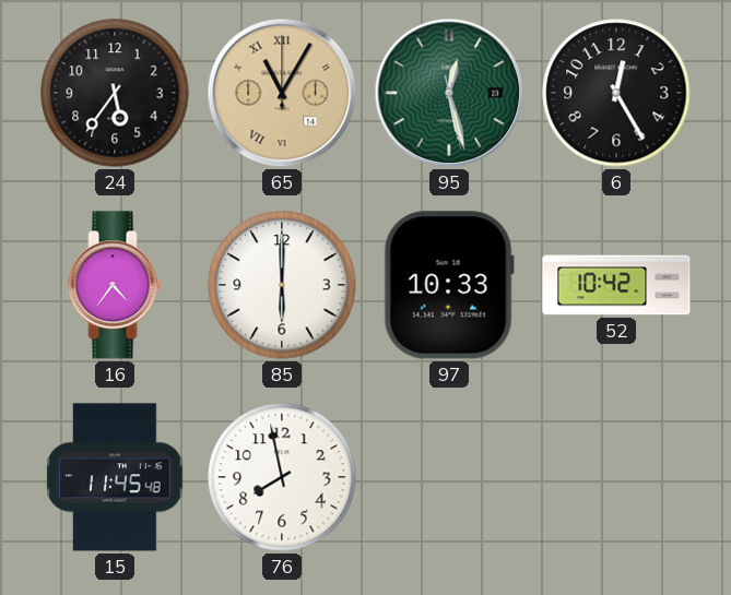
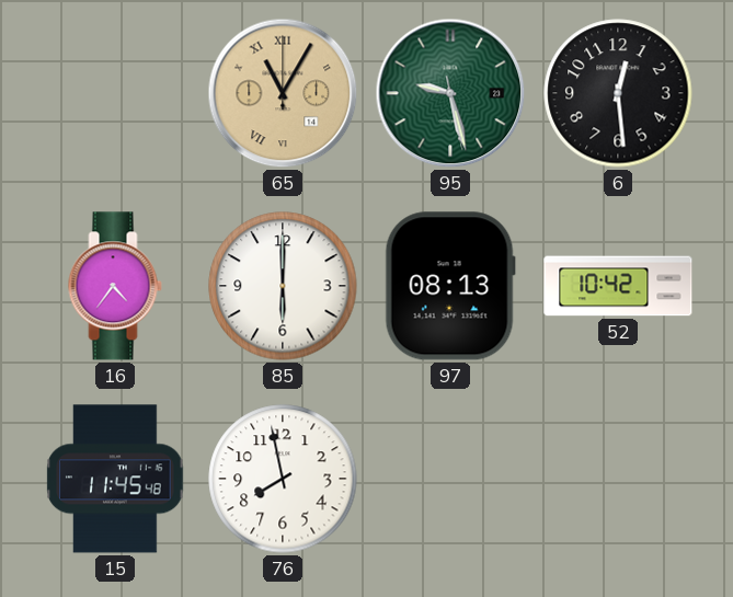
24: 5:36 -> none
95: 12:27 -> 9:27
6: 12:25 -> 12:29
97: 10:33 -> 08:13
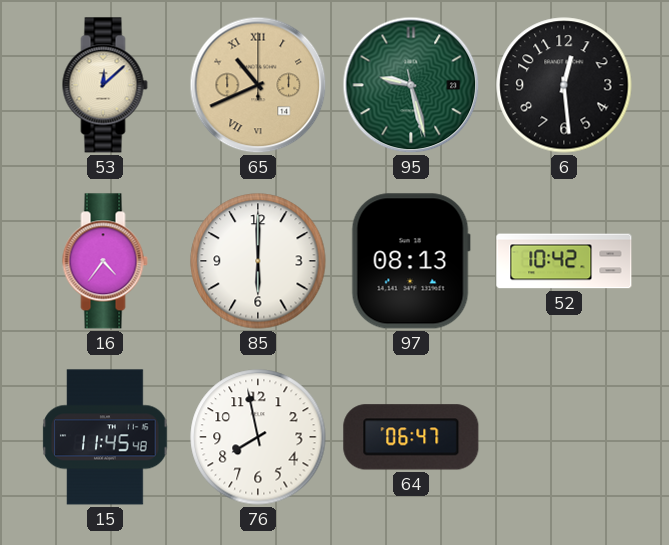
53: none -> 12:08
65: 11:05 -> 10:41
64: none -> 06:47
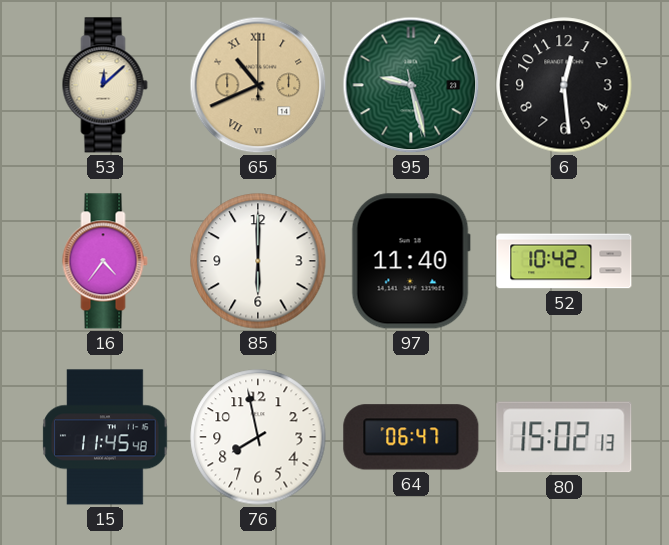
97: 08:13 -> 11:40
80: none -> 15:02
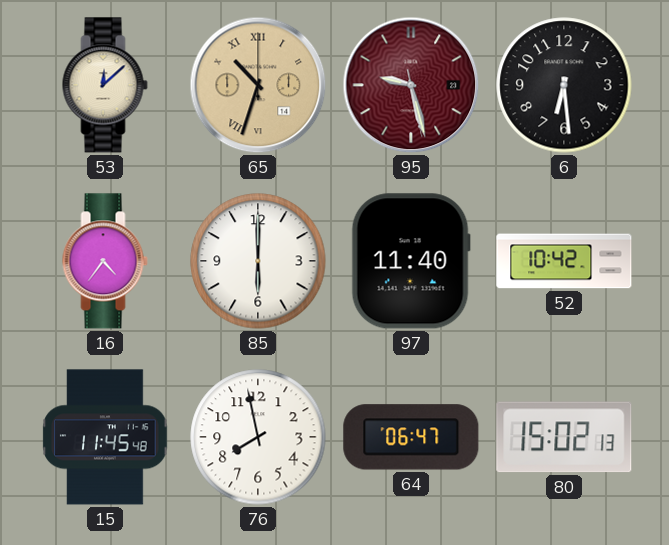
65: 10:41 -> 10:33
95 dial: green -> burgundy
6: 12:29 -> 6:29
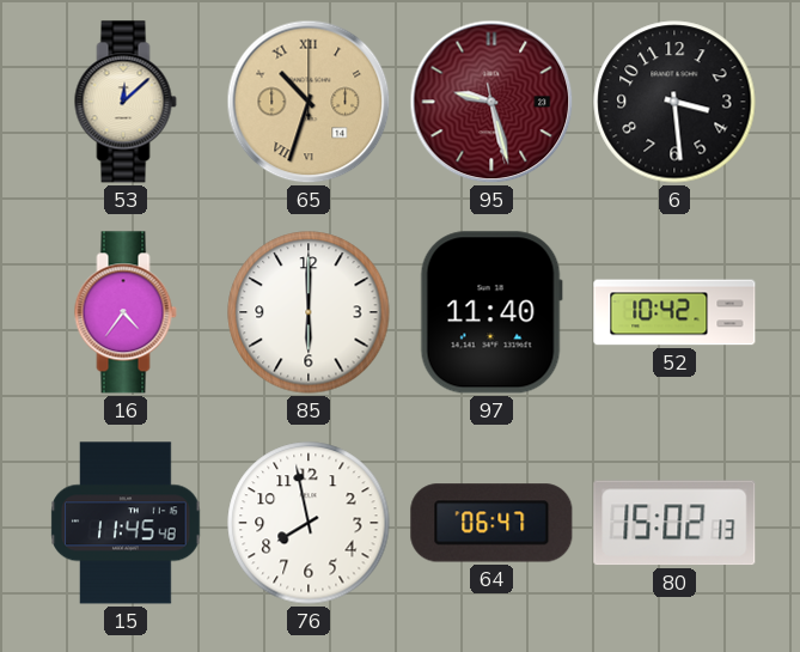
6: 6:29 -> 3:29
